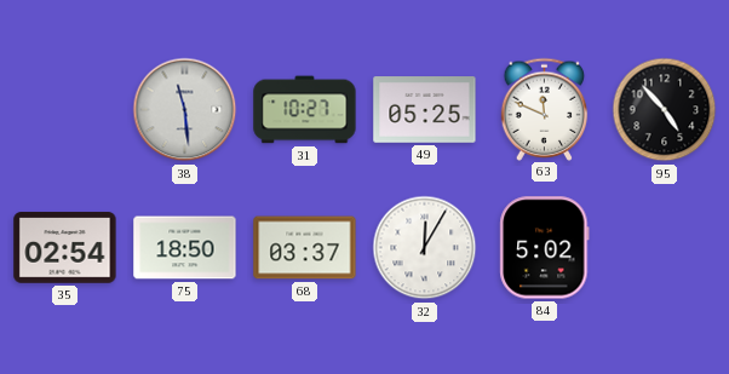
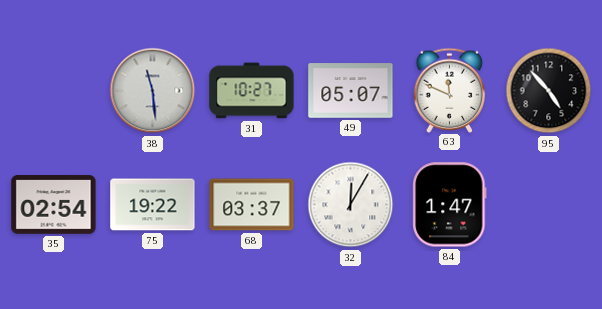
49: 05:25 -> 05:07
75: 18:50 -> 19:22
84: 5:02 -> 1:47
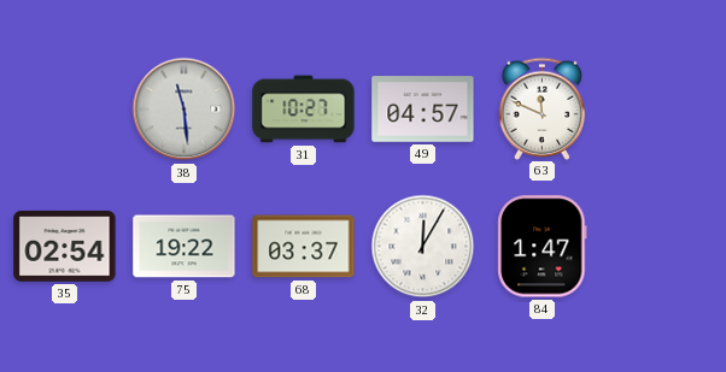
49: 05:07 -> 04:57
95: 4:53 -> none
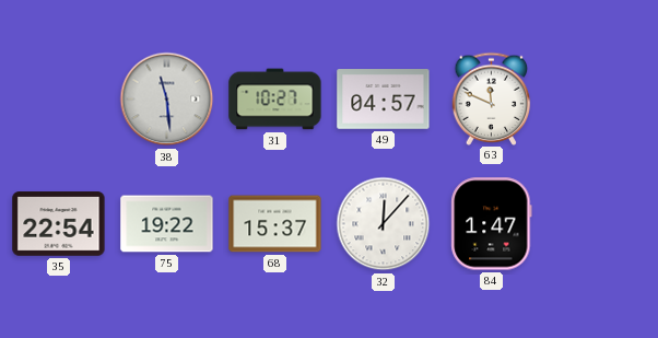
35: 02:54 -> 22:54
68: 03:37 -> 15:37
32: 12:05 -> 12:07
